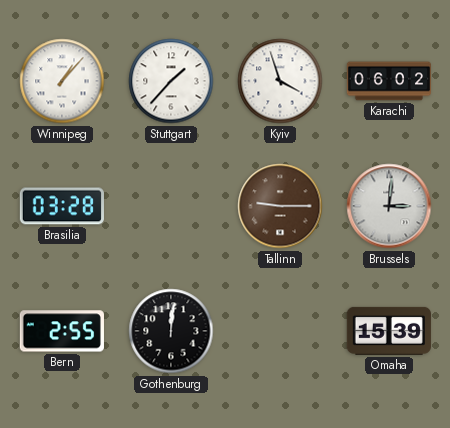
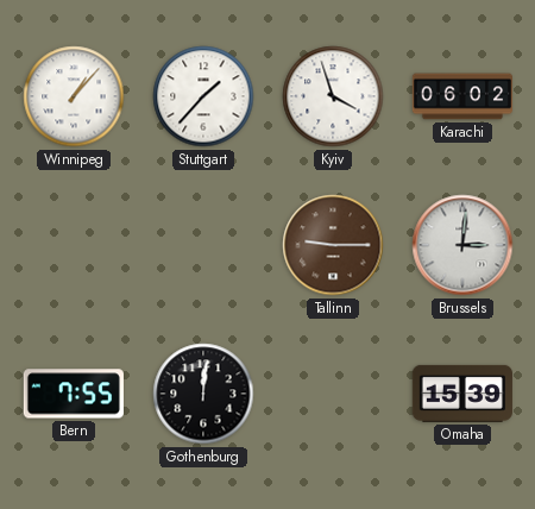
Brasilia: 03:28 -> none
Bern: 2:55 -> 7:55
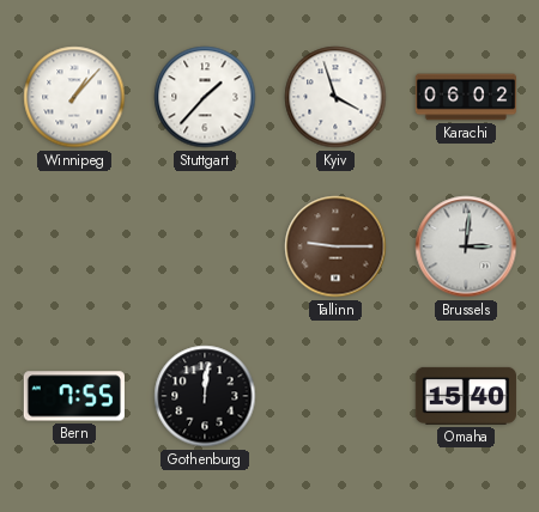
Omaha: 15:39 -> 15:40
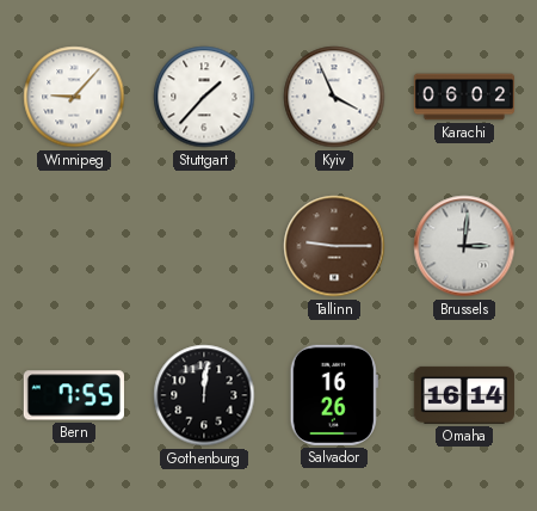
Winnipeg: 1:07 -> 9:07
Kyiv: 3:57 -> 3:56
Salvador: none -> 16:26
Omaha: 15:40 -> 16:14
